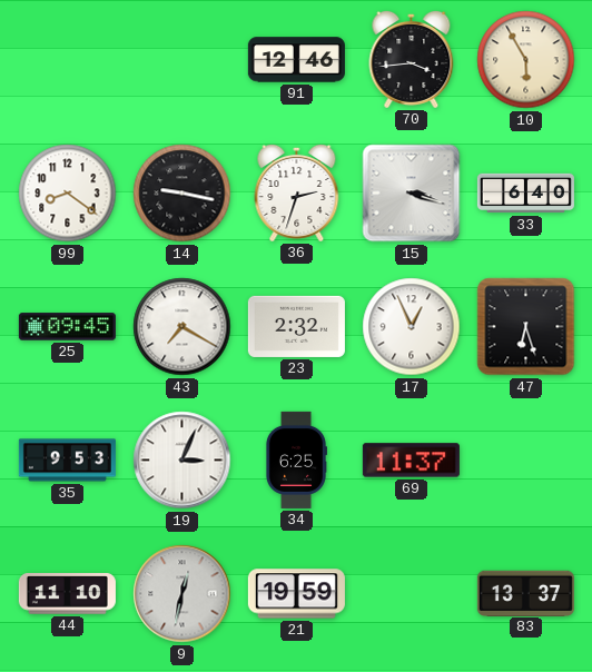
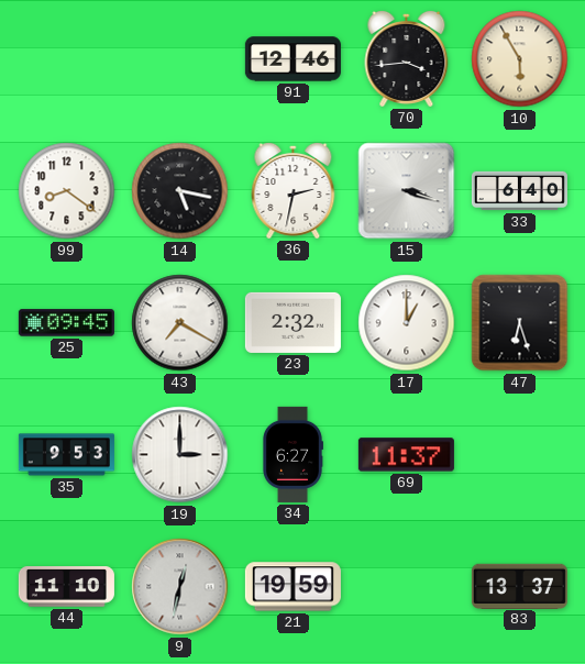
14: 9:17 -> 5:17
36: 2:33 -> 2:32
17: 12:56 -> 1:00
19: 3:04 -> 3:00
34: 6:25 -> 6:27
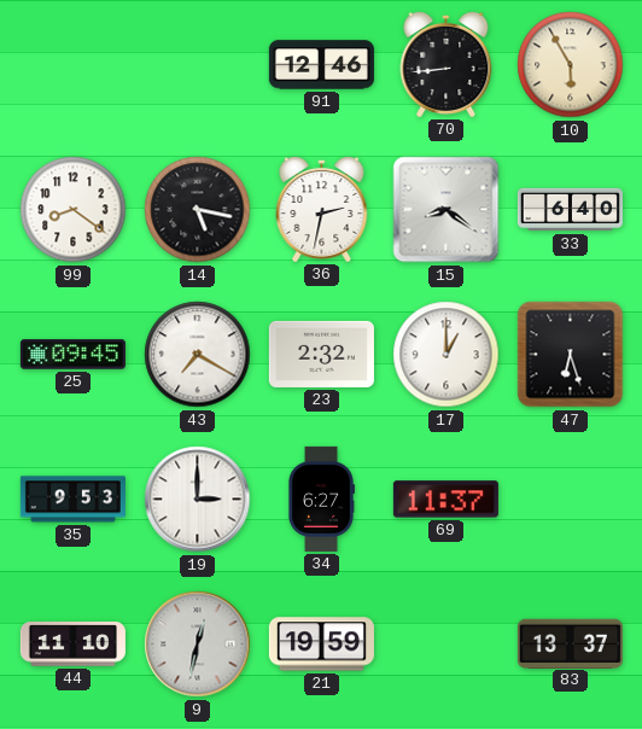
70: 3:44 -> 8:44
15: 3:18 -> 8:21
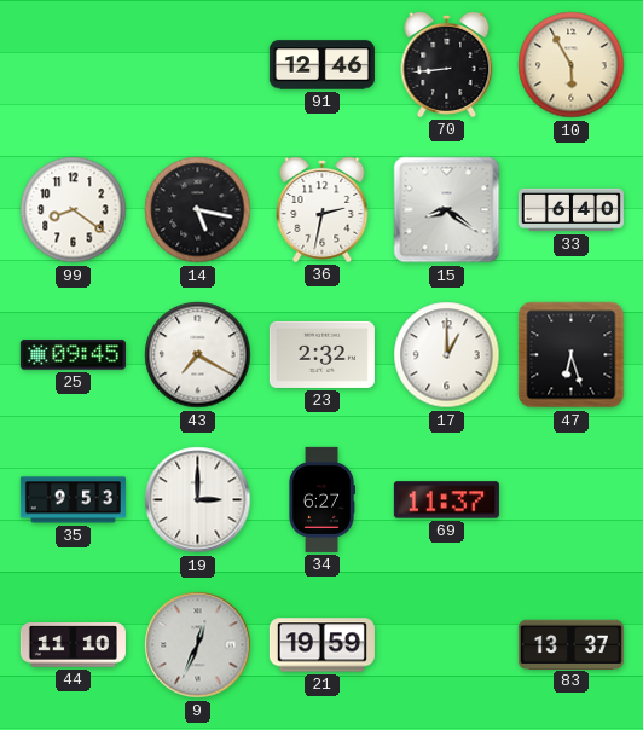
9: 12:32 -> 12:34
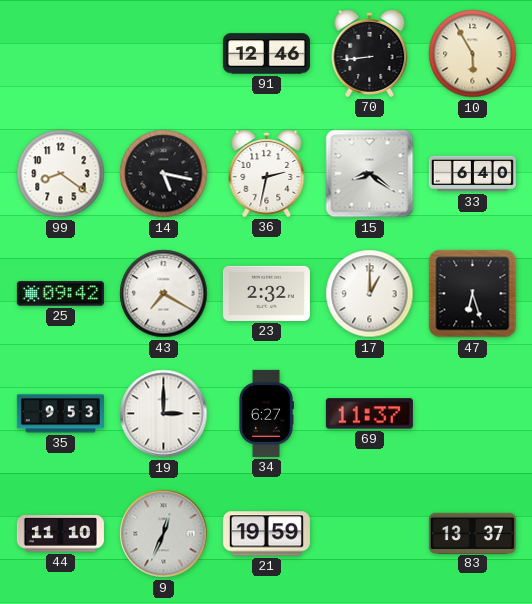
25: 09:45 -> 09:42
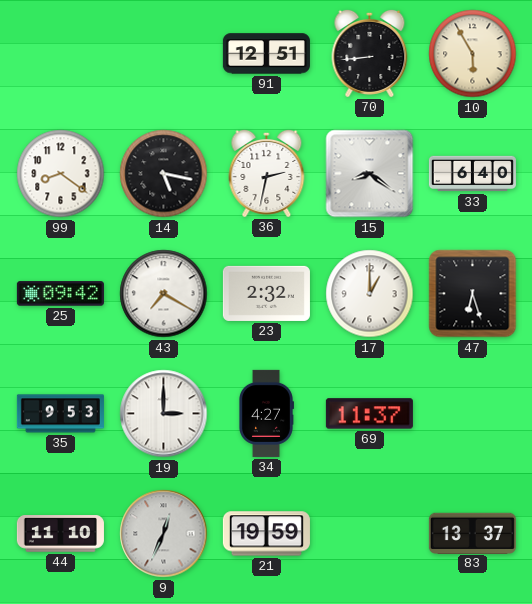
91: 12:46 -> 12:51
34: 6:27 -> 4:27
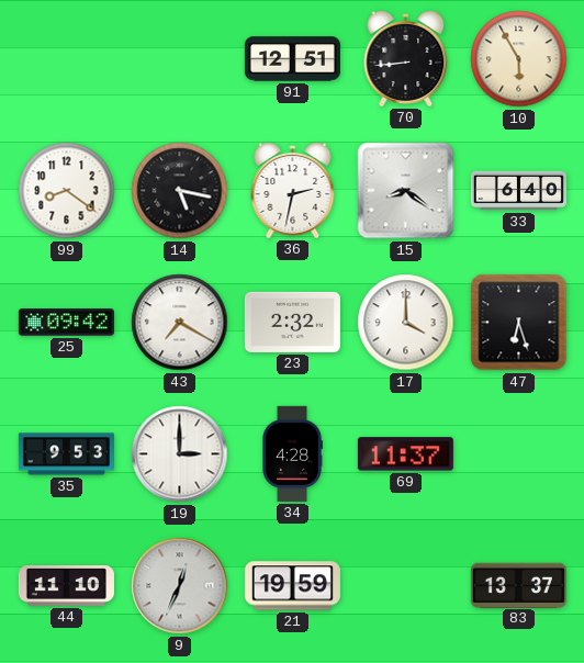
17: 1:00 -> 4:00
34: 4:27 -> 4:28
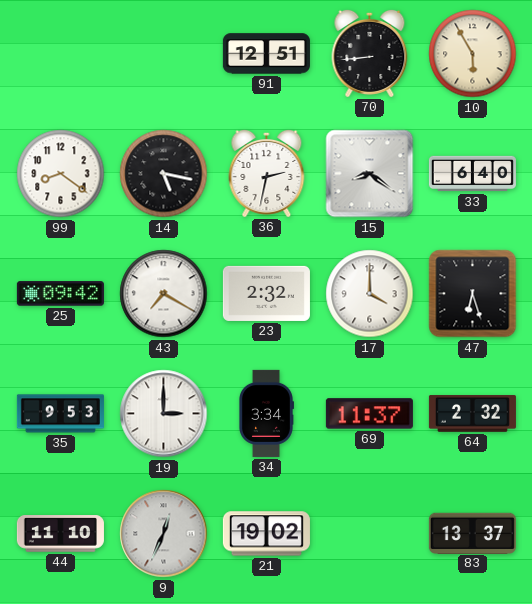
34: 4:28 -> 3:34
64: none -> 2:32
21: 19:59 -> 19:02
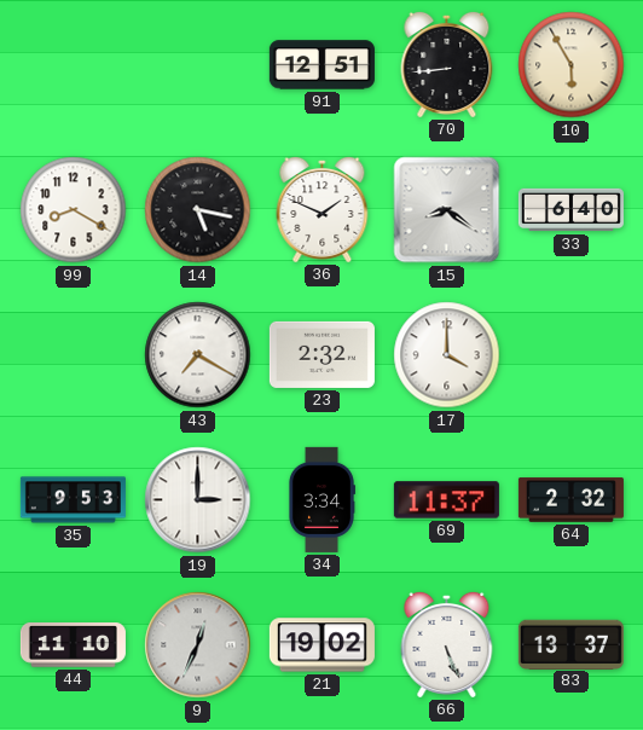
99: 8:21 -> 8:20
36: 2:32 -> 1:49
25: 09:42 -> none
47: 6:27 -> none
66: none -> 5:26
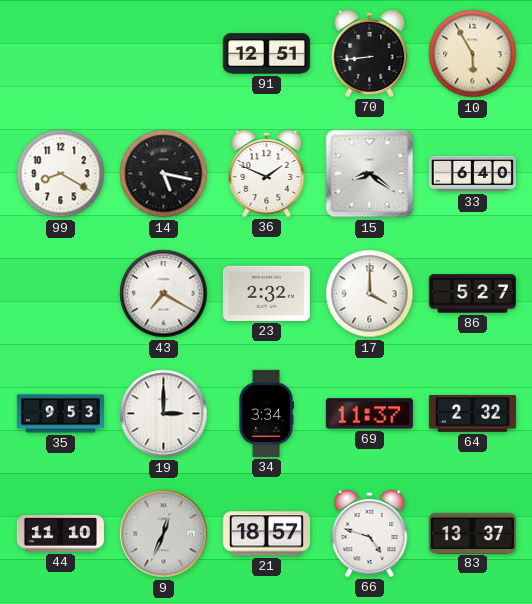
86: none -> 5:27
21: 19:02 -> 18:57
66: 5:26 -> 4:48
